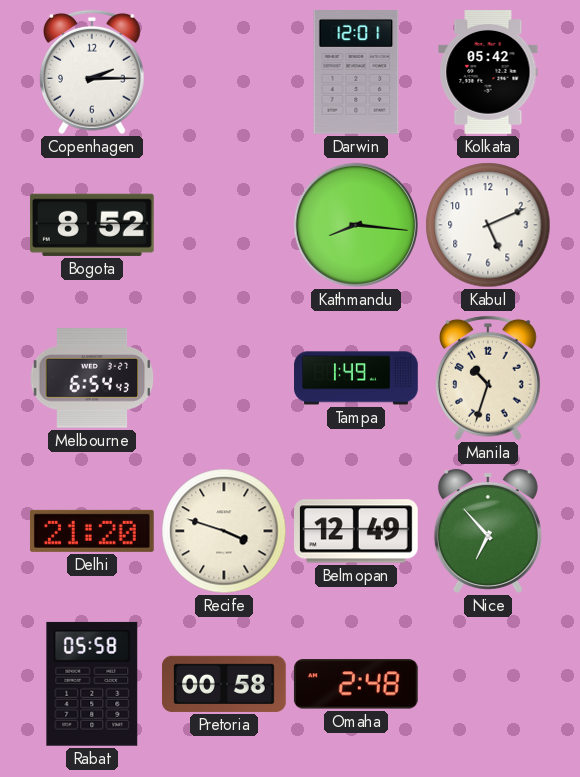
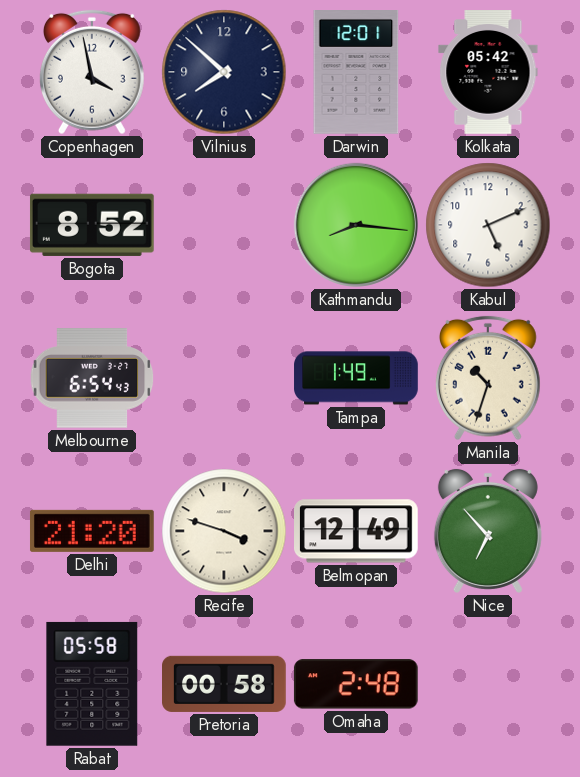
Copenhagen: 2:15 -> 3:58
Vilnius: none -> 7:52
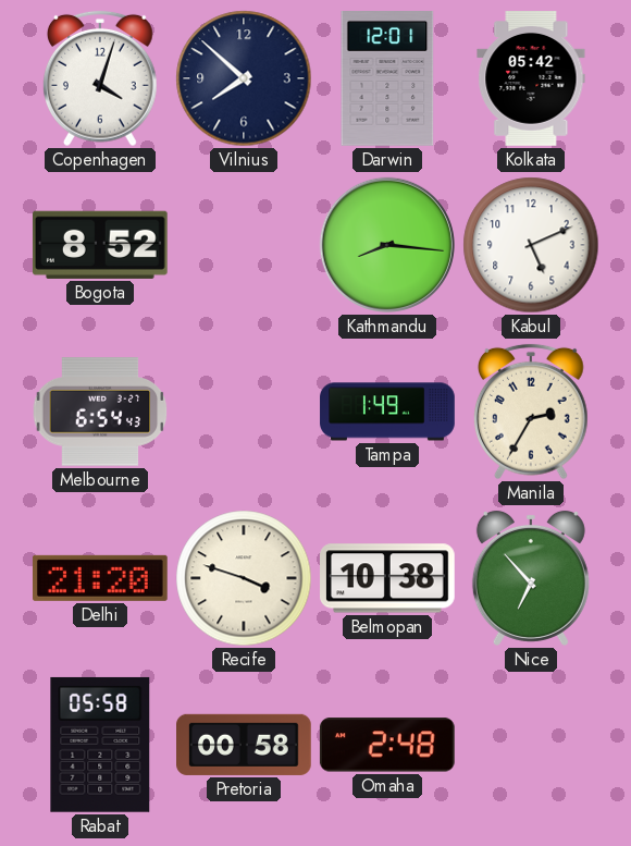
Copenhagen: 3:58 -> 4:03
Manila: 10:33 -> 2:35
Belmopan: 12:49 -> 10:38
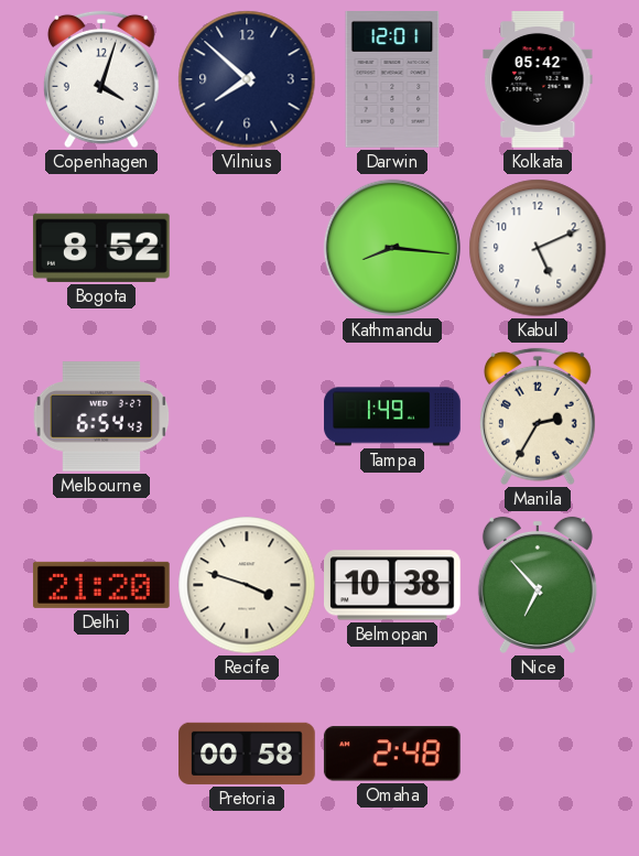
Rabat: 05:58 -> none
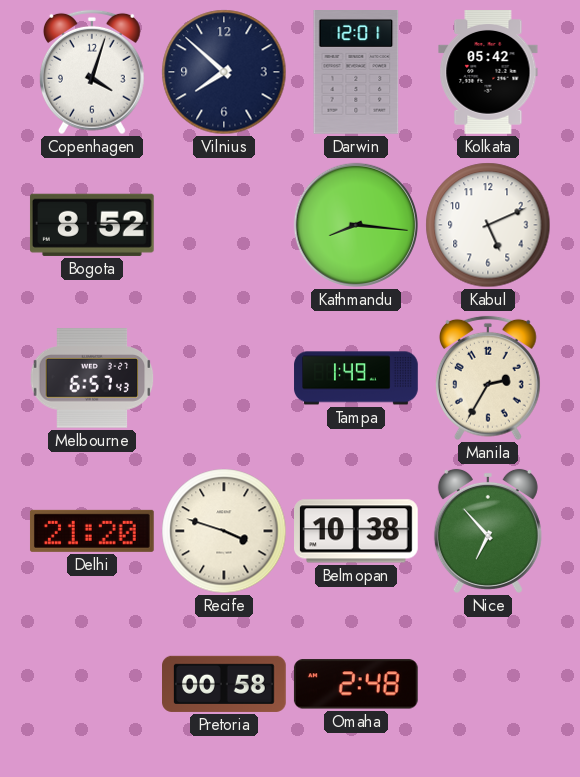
Melbourne: 6:54 -> 6:57
